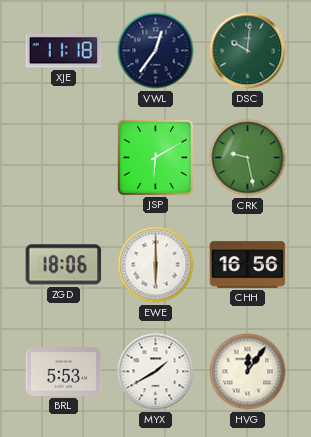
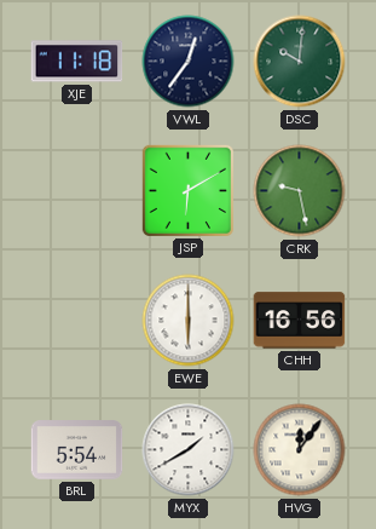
ZGD: 18:06 -> none
BRL: 5:53 -> 5:54
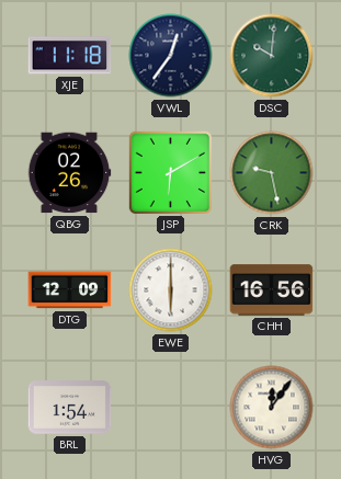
QBG: none -> 02:26
DTG: none -> 12:09
BRL: 5:54 -> 1:54
MYX: 1:40 -> none
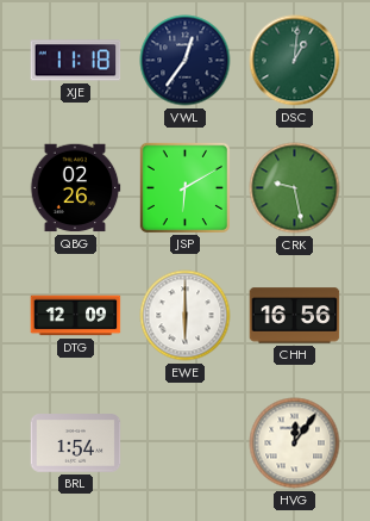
DSC: 10:01 -> 1:01
